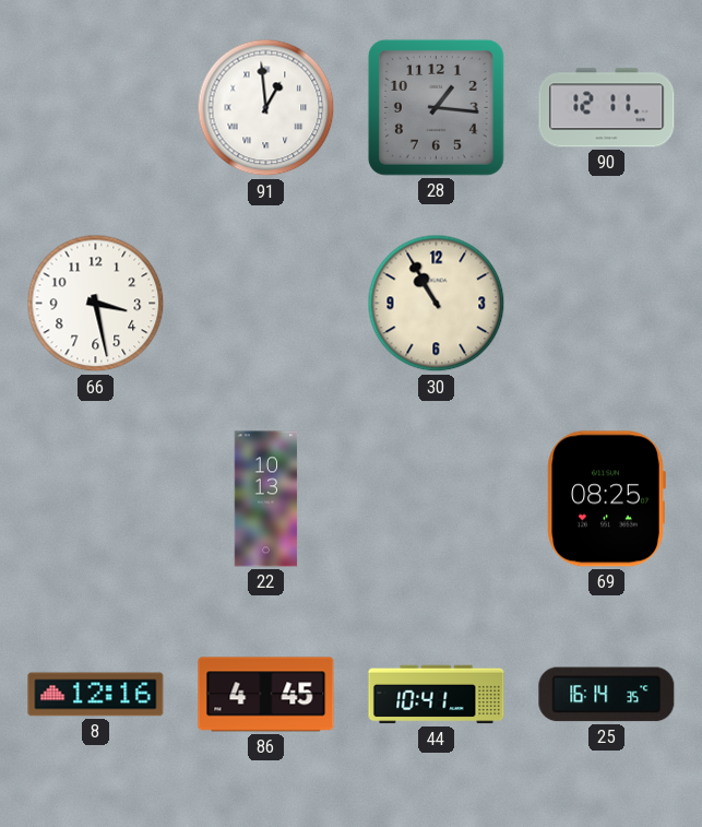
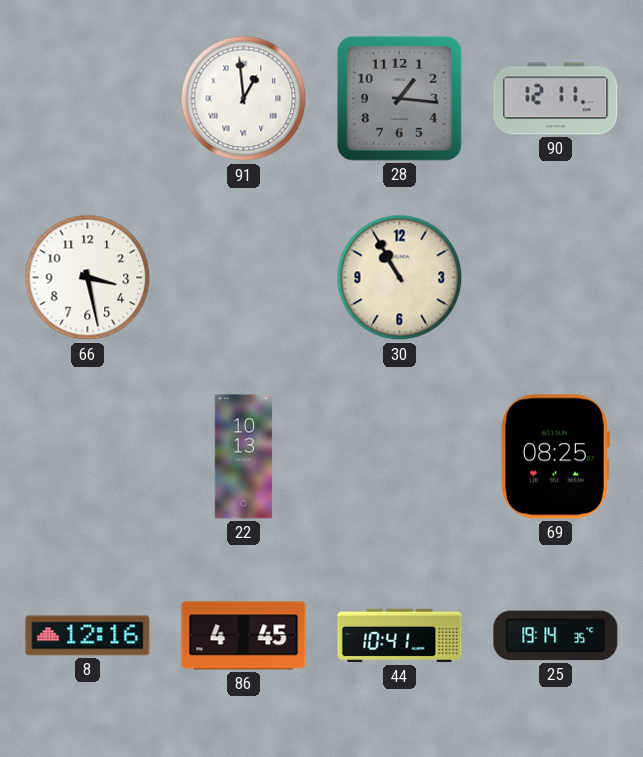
25: 16:14 -> 19:14
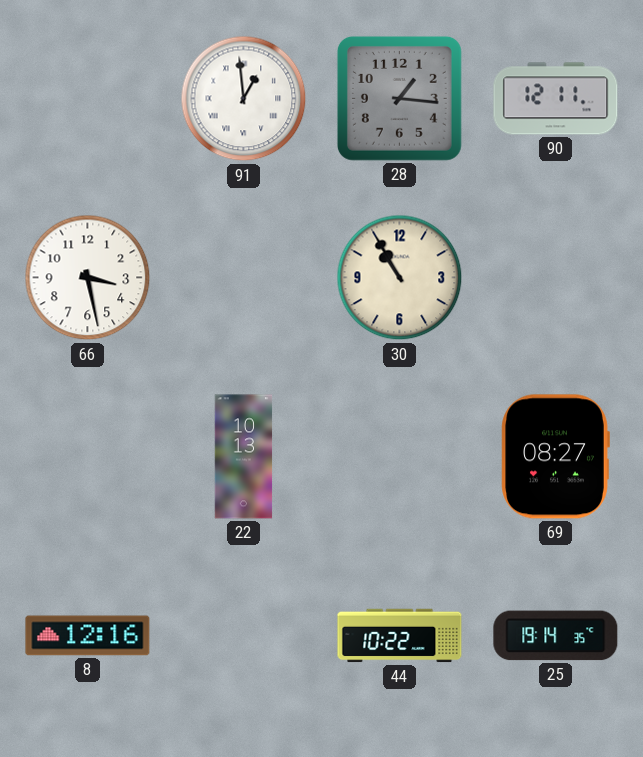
69: 08:25 -> 08:27
86: 4:45 -> none
44: 10:41 -> 10:22
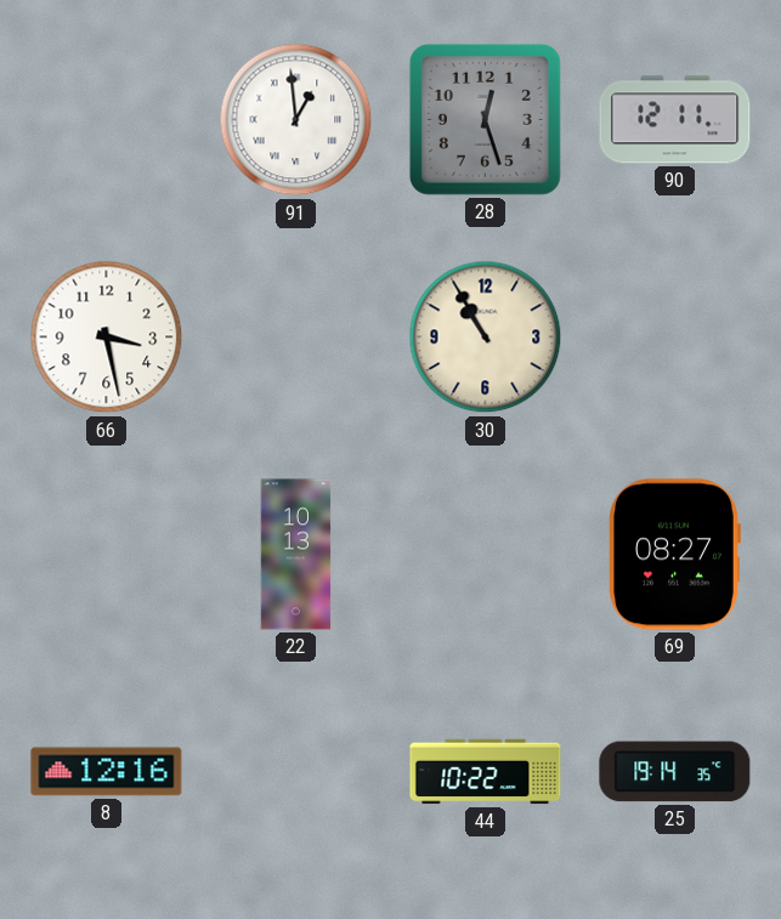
28: 1:16 -> 12:27
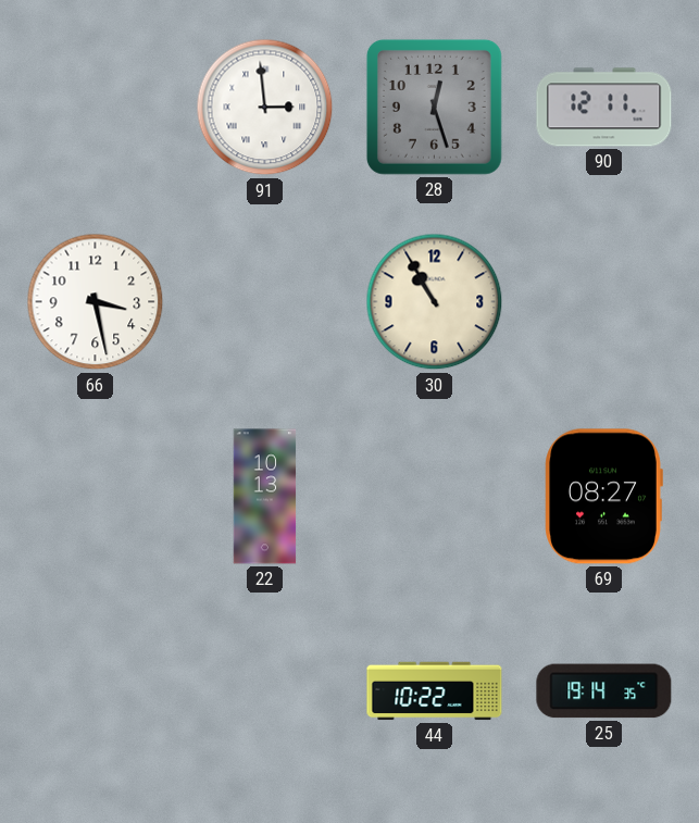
91: 12:59 -> 2:59
8: 12:16 -> none
